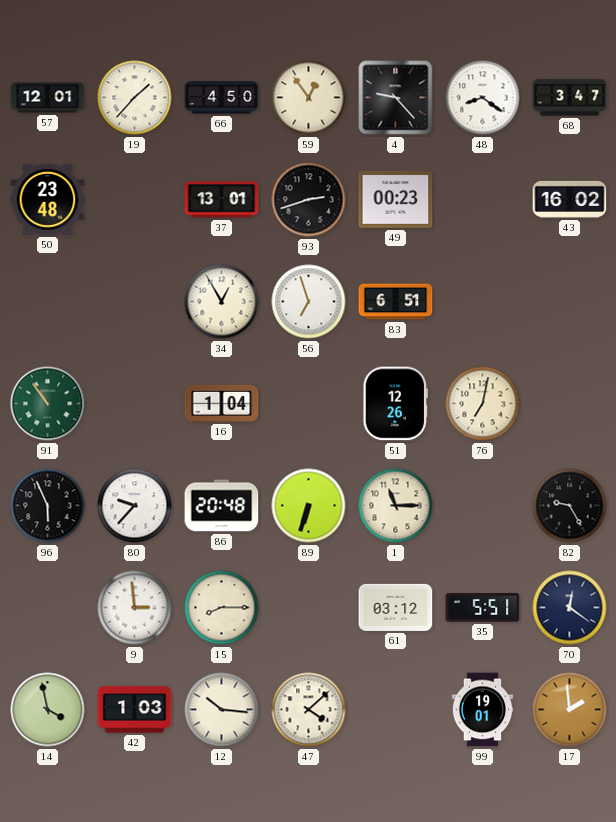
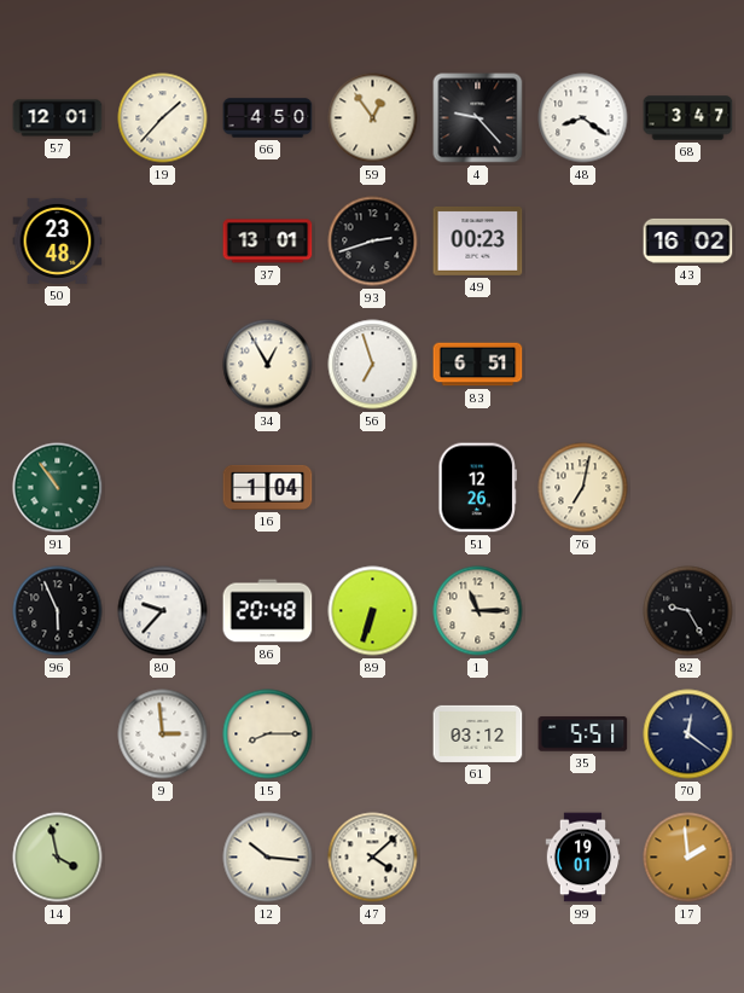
42: 1:03 -> none
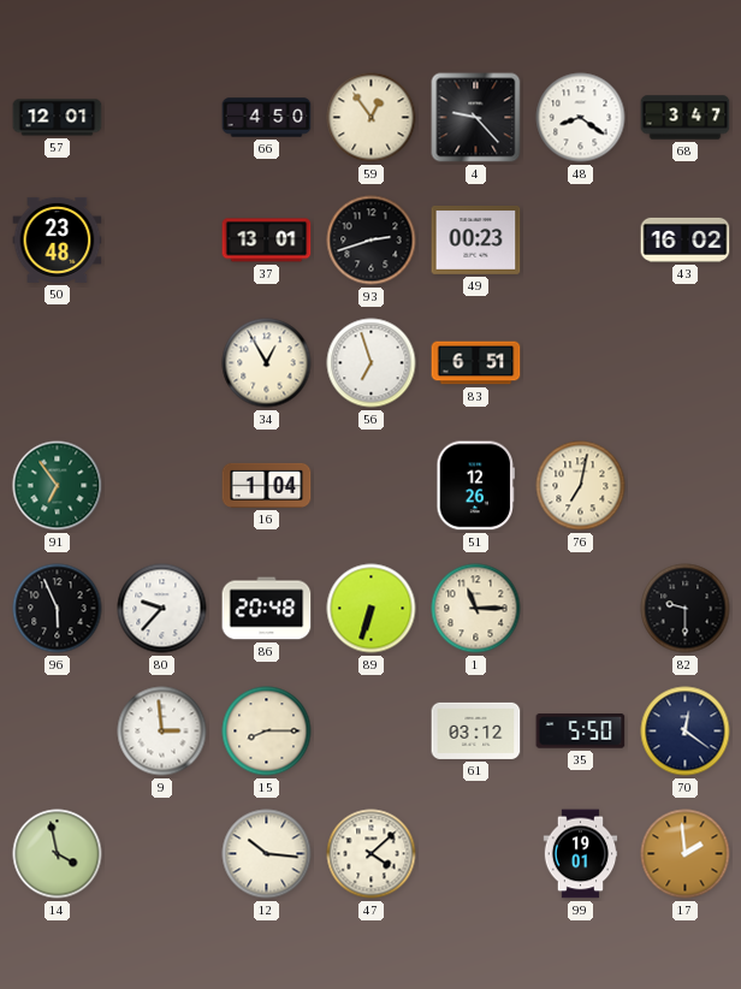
19: 1:37 -> none
91: 10:54 -> 6:54
82: 9:25 -> 9:30
35: 5:51 -> 5:50
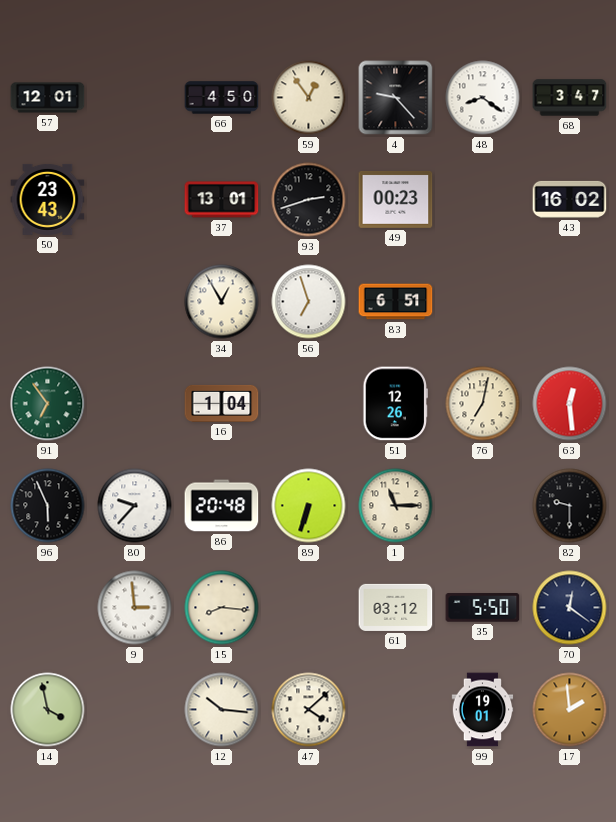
50: 23:48 -> 23:43
63: none -> 12:29
15: 8:15 -> 8:16
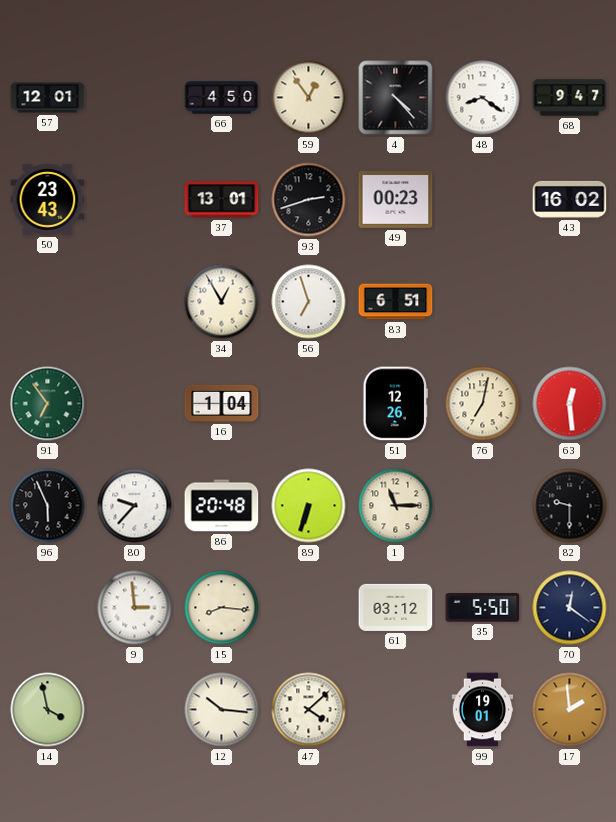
4: 9:23 -> 4:23
68: 3:47 -> 9:47
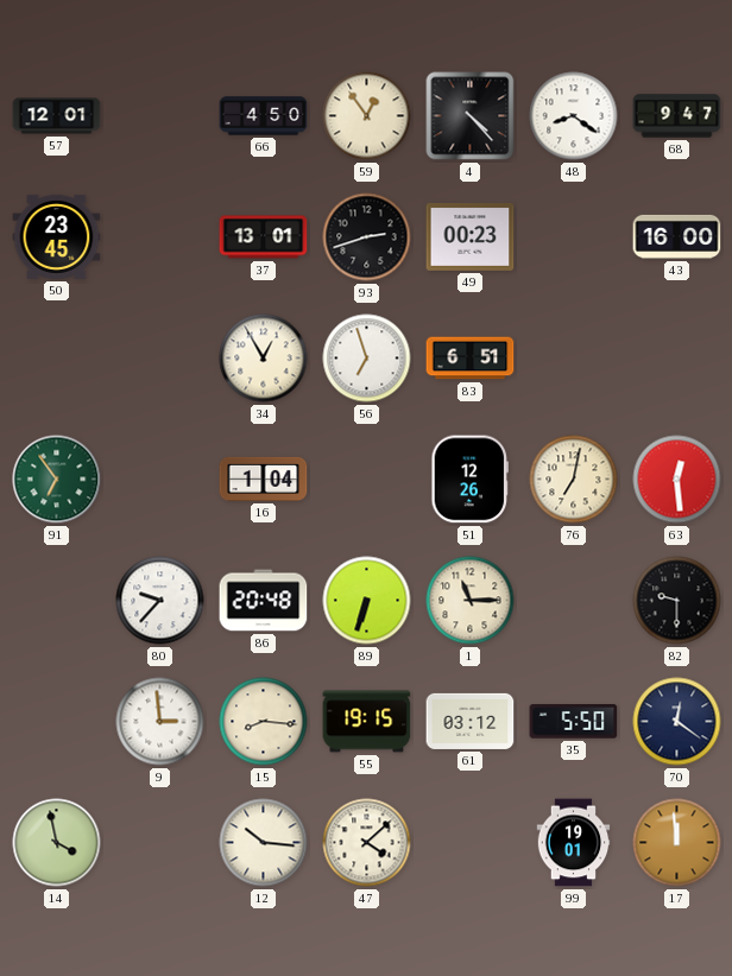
50: 23:43 -> 23:45
43: 16:02 -> 16:00
96: 5:56 -> none
55: none -> 19:15
17: 1:59 -> 11:59
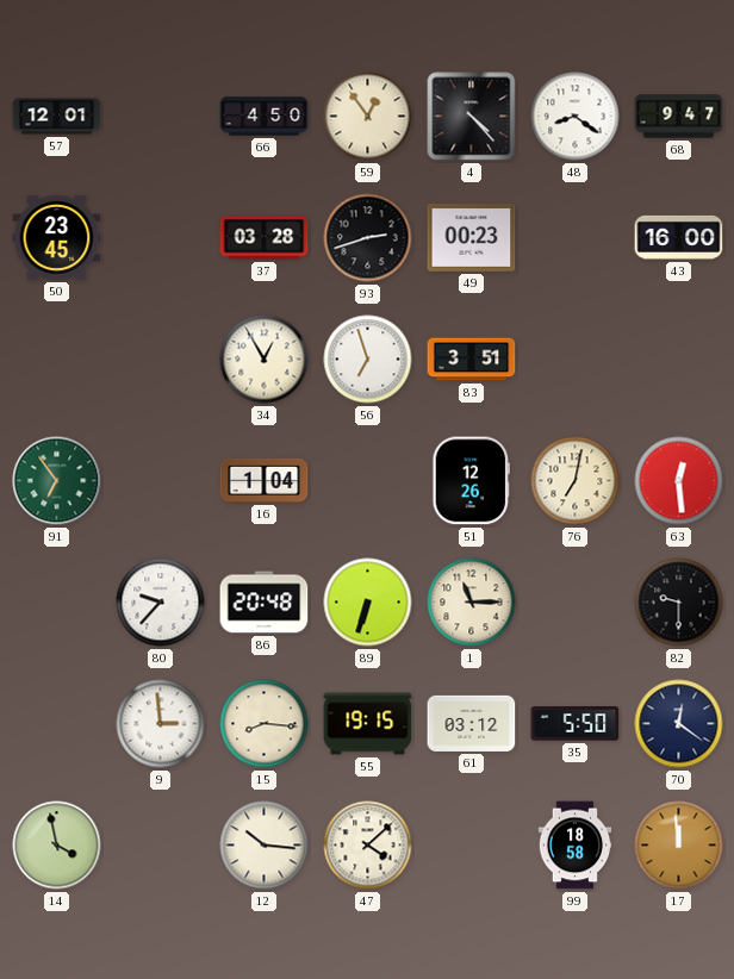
37: 13:01 -> 03:28
83: 6:51 -> 3:51
99: 19:01 -> 18:58
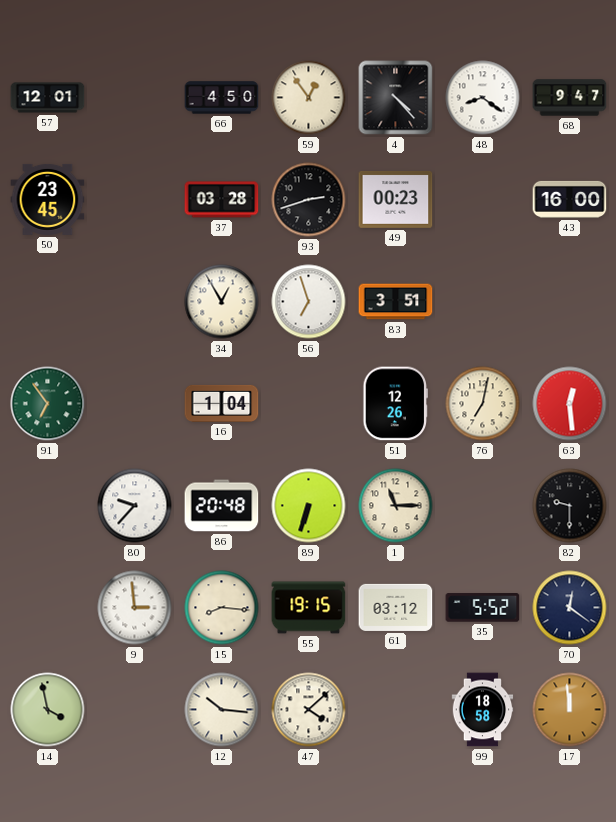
35: 5:50 -> 5:52
